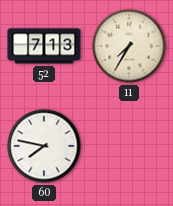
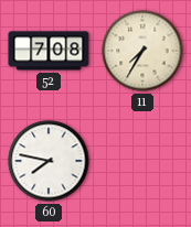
52: 7:13 -> 7:08
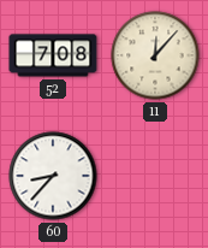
11: 7:35 -> 12:07
60: 7:47 -> 8:37
